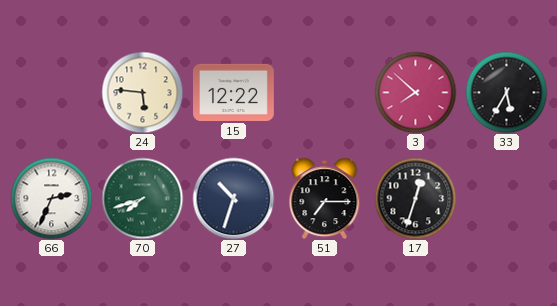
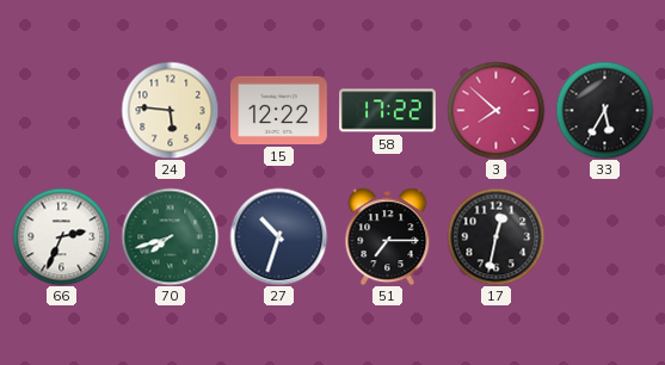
58: none -> 17:22
17: 12:33 -> 12:32
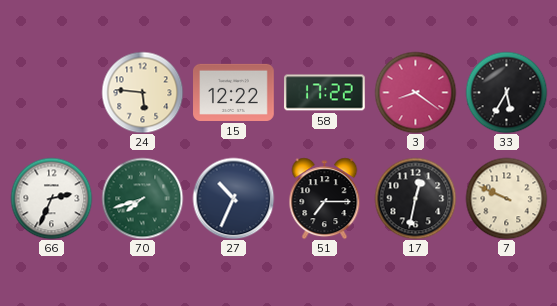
3: 7:52 -> 8:21
27: 10:33 -> 10:34
7: none -> 9:49
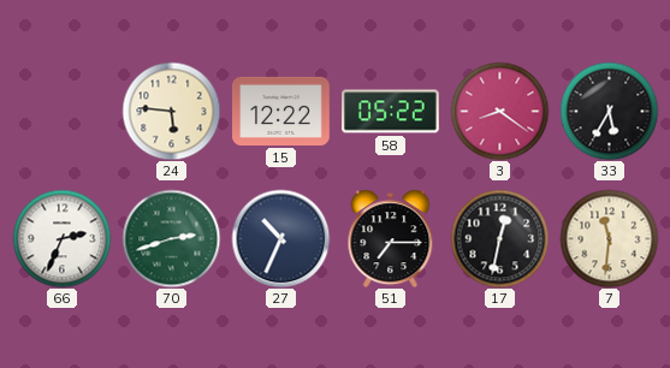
58: 17:22 -> 05:22
70: 7:42 -> 2:42
7: 9:49 -> 11:31
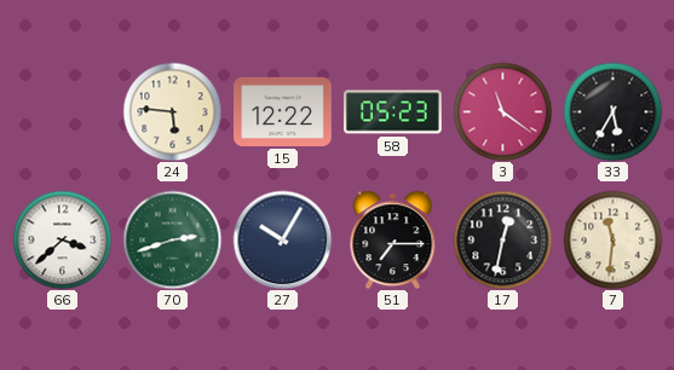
58: 05:22 -> 05:23
3: 8:21 -> 11:21
66: 2:34 -> 3:38
27: 10:34 -> 10:05
